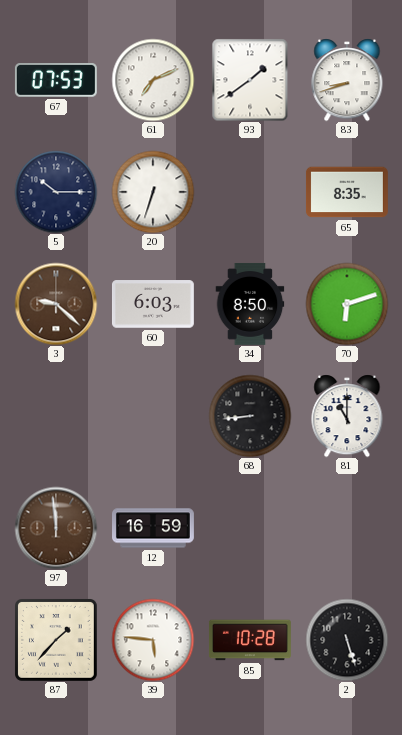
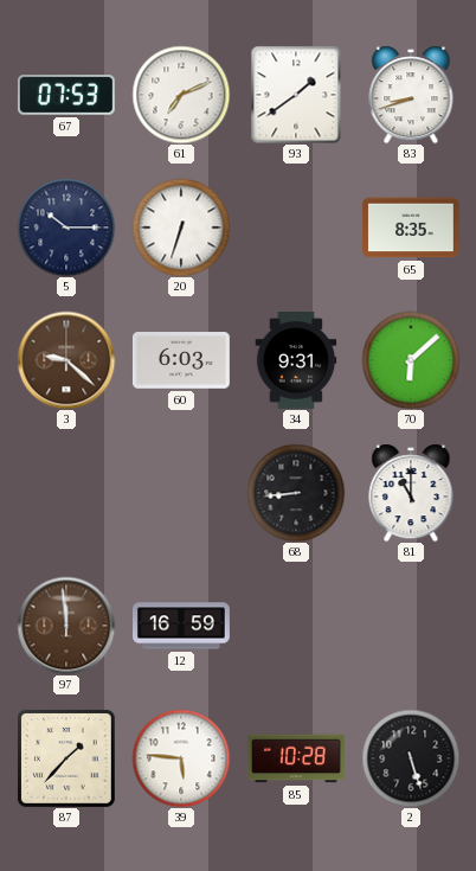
34: 8:50 -> 9:31
70: 6:12 -> 6:08
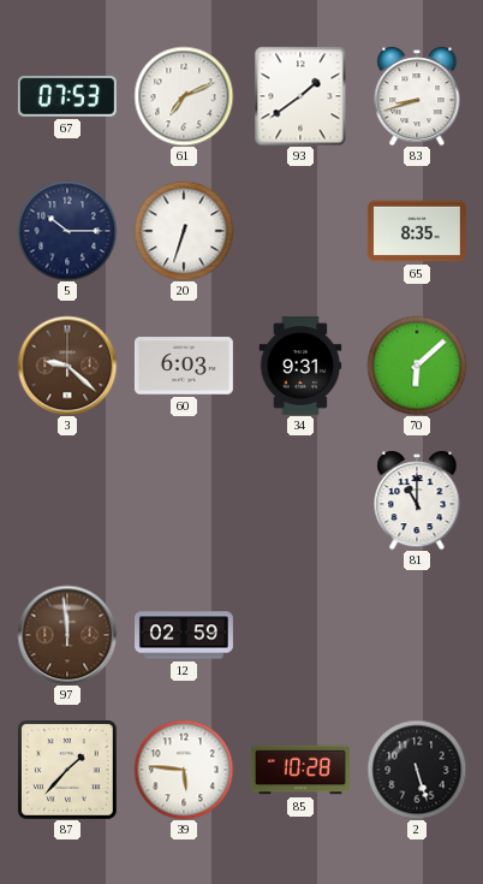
68: 8:44 -> none
12: 16:59 -> 02:59
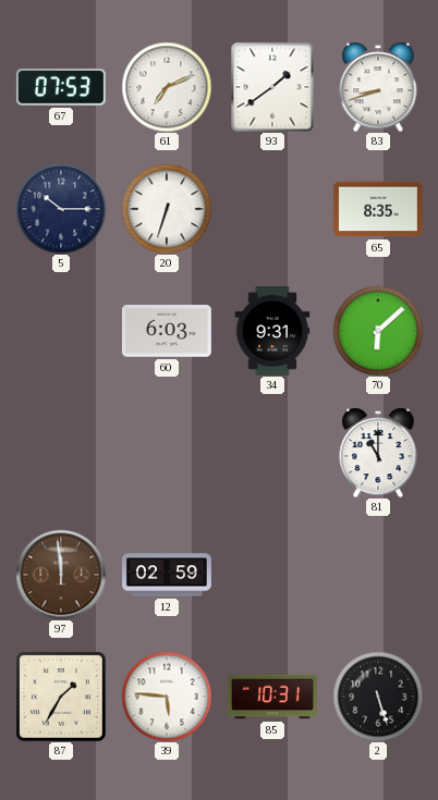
3: 9:22 -> none
87: 1:37 -> 1:35
85: 10:28 -> 10:31
